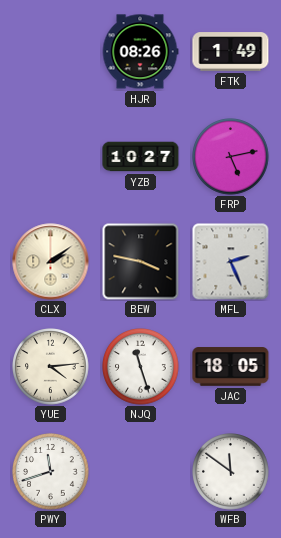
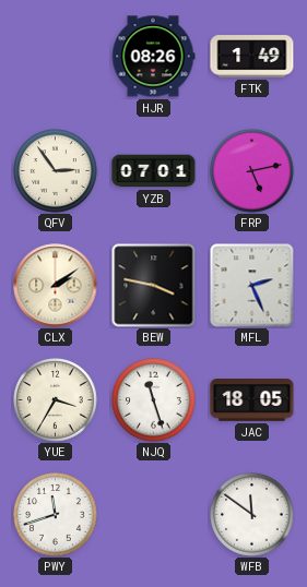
QFV: none -> 2:54
YZB: 10:27 -> 07:01
YUE: 4:14 -> 3:35
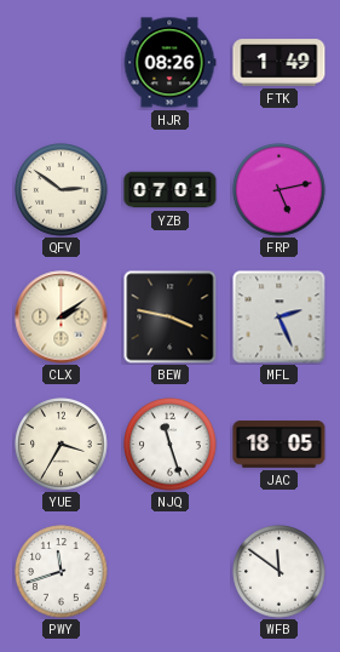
QFV: 2:54 -> 2:51
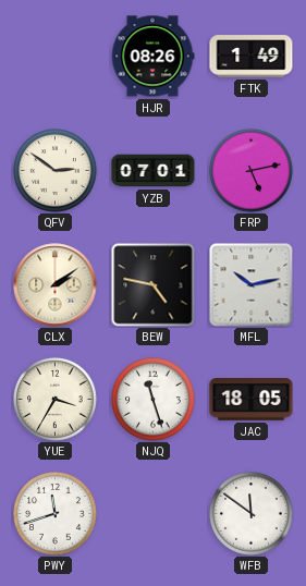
BEW: 3:47 -> 4:47
MFL: 2:26 -> 10:13
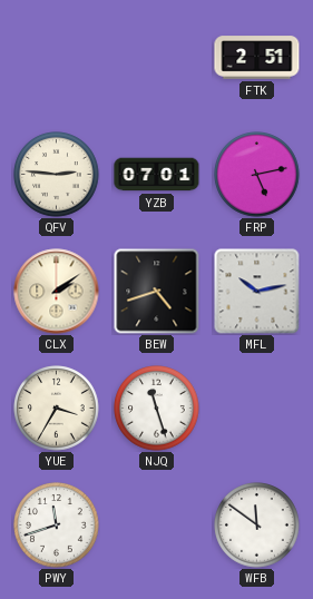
HJR: 08:26 -> none
FTK: 1:49 -> 2:51
QFV: 2:51 -> 2:46
BEW: 4:47 -> 4:42
JAC: 18:05 -> none
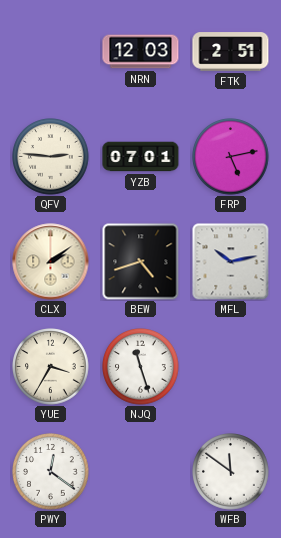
NRN: none -> 12:03
PWY: 11:42 -> 12:21
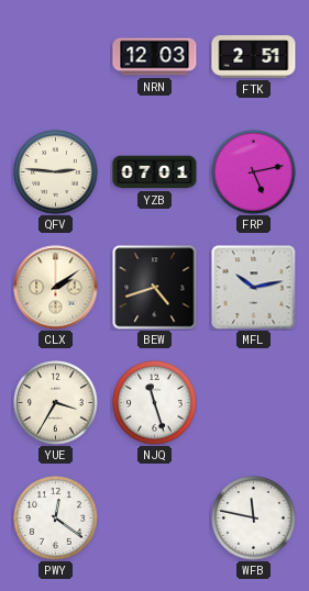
WFB: 11:51 -> 11:47
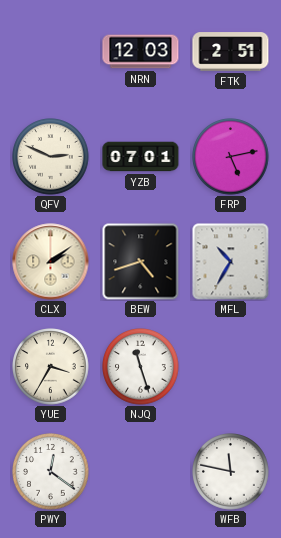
QFV: 2:46 -> 2:49
MFL: 10:13 -> 10:35
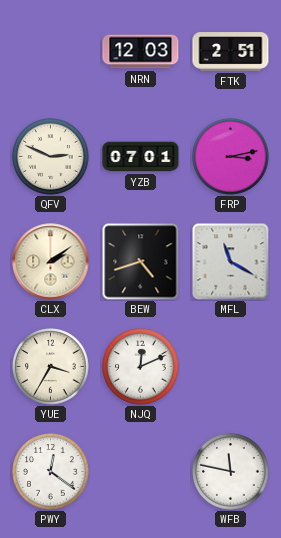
FRP: 5:13 -> 3:13
MFL: 10:35 -> 11:20
NJQ: 11:27 -> 12:11
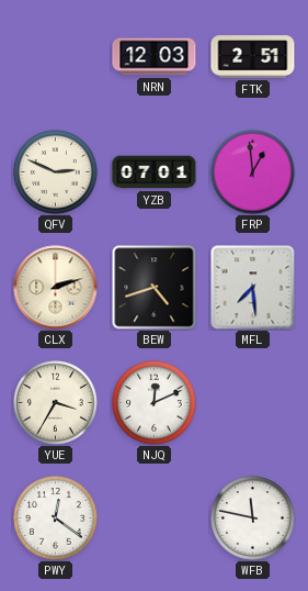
FRP: 3:13 -> 12:59
CLX: 2:09 -> 2:12
MFL: 11:20 -> 7:29
